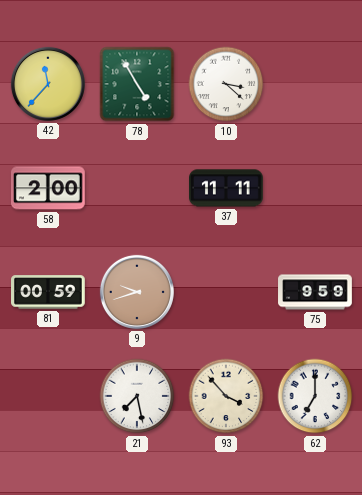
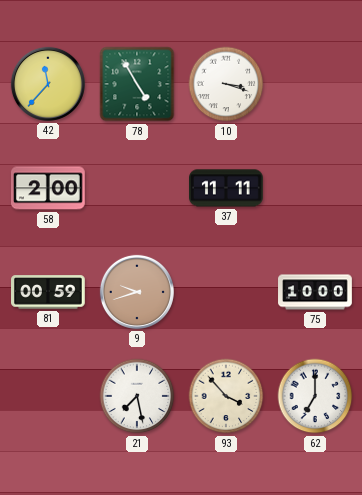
10: 3:22 -> 3:18
75: 9:59 -> 10:00
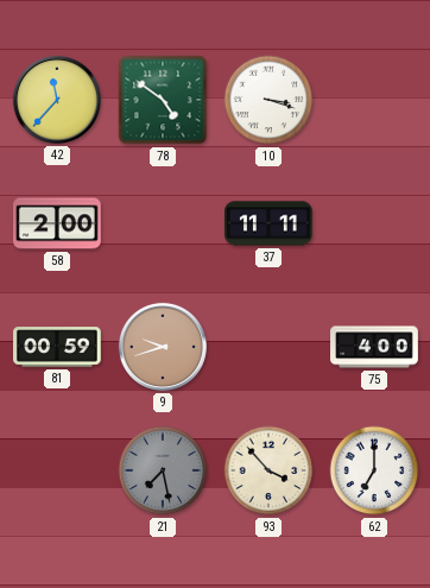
78: 4:55 -> 4:51
75: 10:00 -> 4:00
21 dial: white -> grey
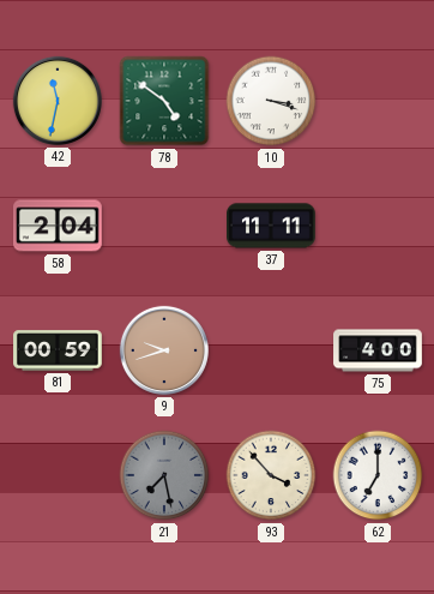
42: 11:37 -> 11:32
58: 2:00 -> 2:04
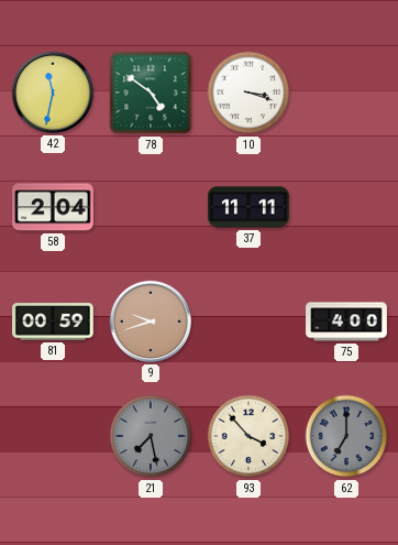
62 dial: white -> grey
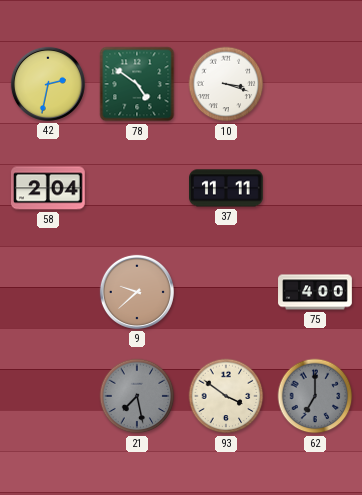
42: 11:32 -> 2:32
81: 00:59 -> none
9: 9:42 -> 9:38
93: 3:53 -> 3:51
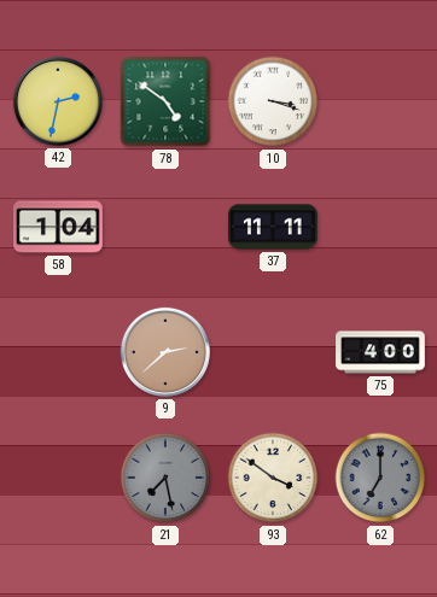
58: 2:04 -> 1:04
9: 9:38 -> 2:38
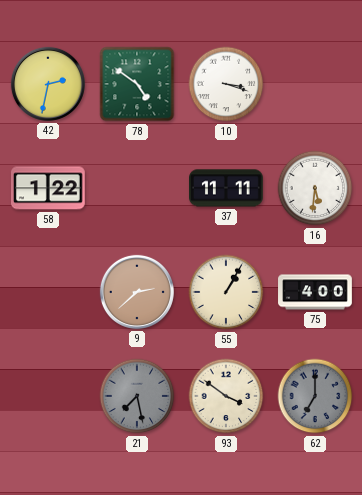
58: 1:04 -> 1:22
16: none -> 5:31
55: none -> 1:05
